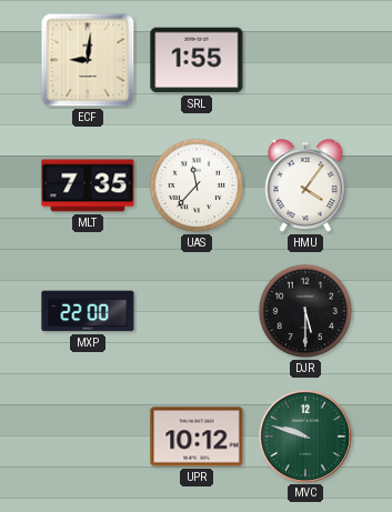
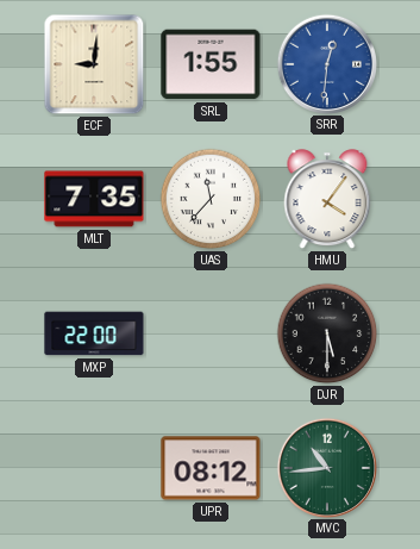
SRR: none -> 12:31
UPR: 10:12 -> 08:12
MVC: 9:48 -> 10:44
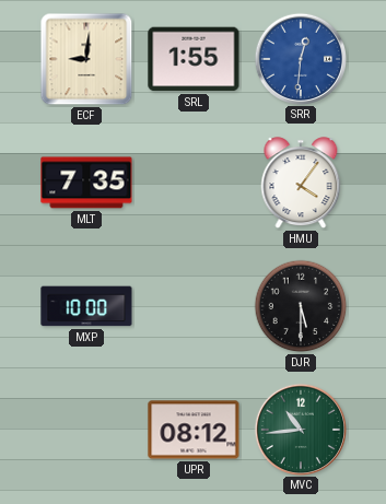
UAS: 11:37 -> none
MXP: 22:00 -> 10:00
